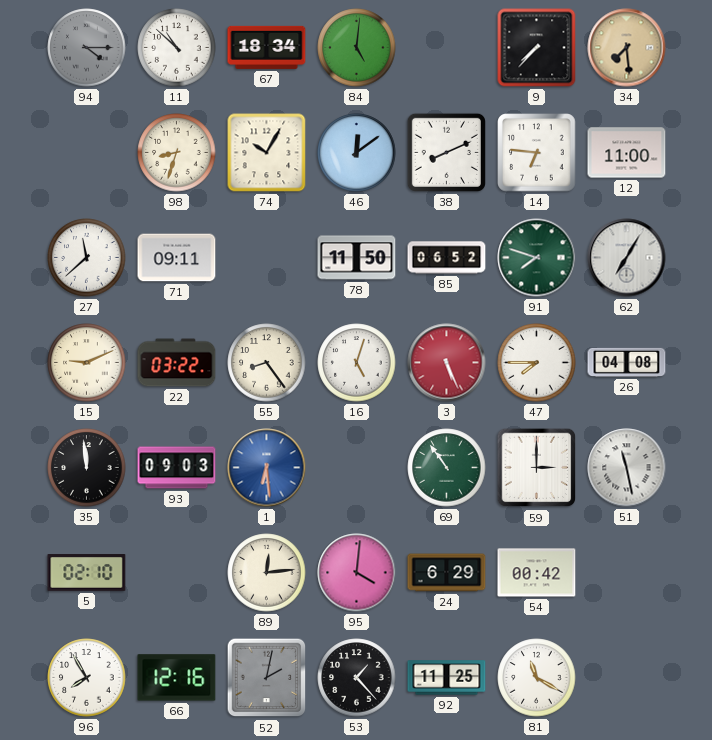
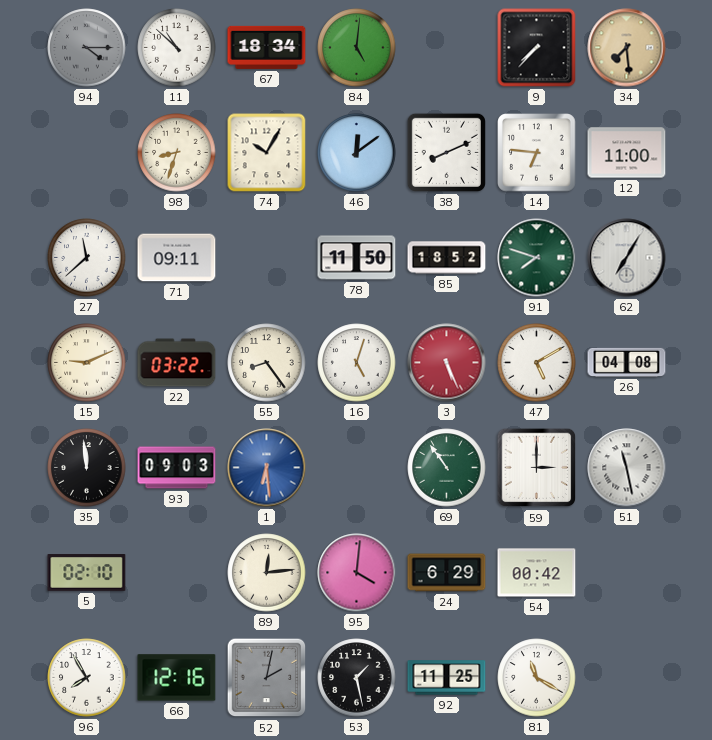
85: 06:52 -> 18:52
47: 7:45 -> 5:10
53: 1:23 -> 1:28
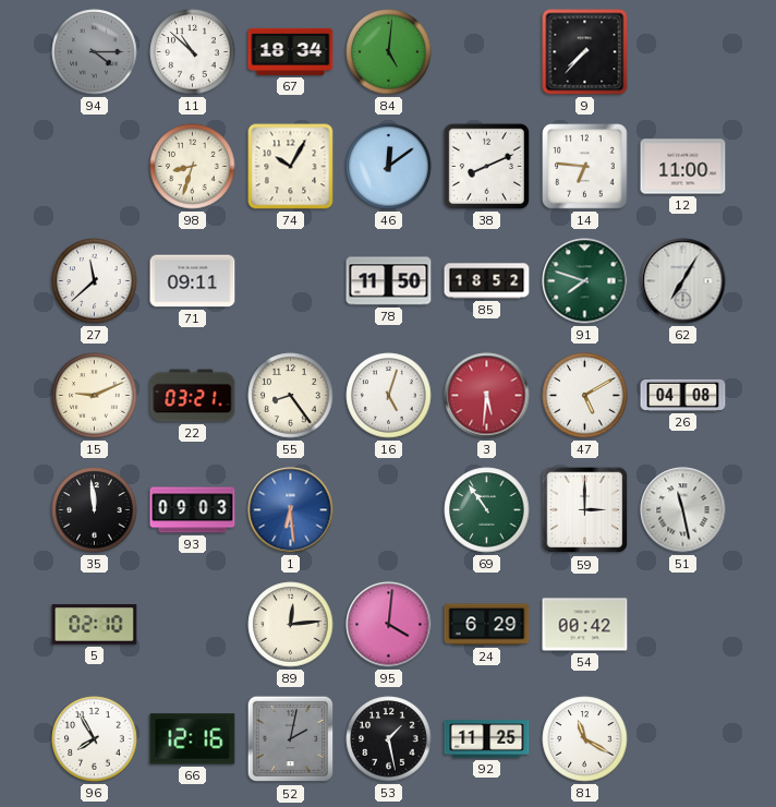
34: 7:29 -> none
22: 03:22 -> 03:21
3: 5:26 -> 5:31
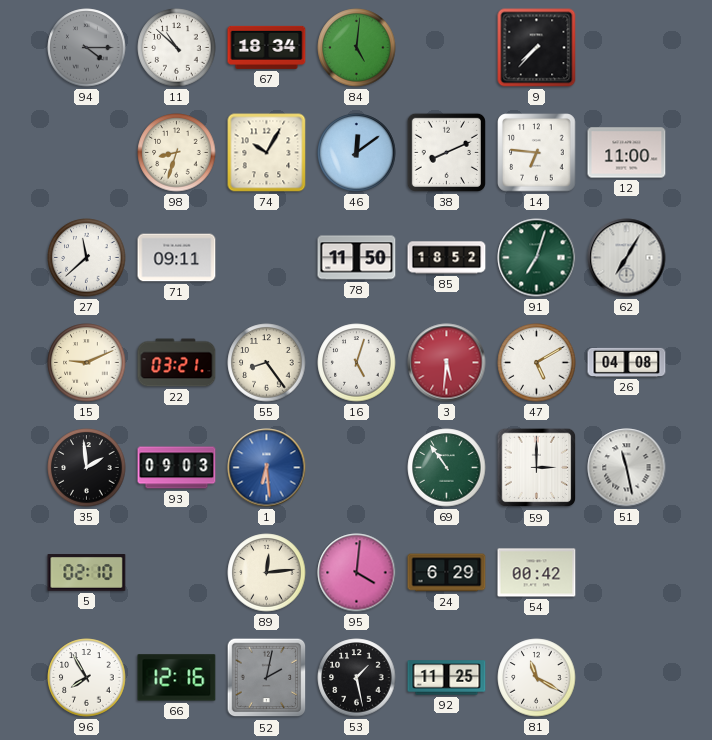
91: 7:48 -> 7:03
35: 11:59 -> 1:59
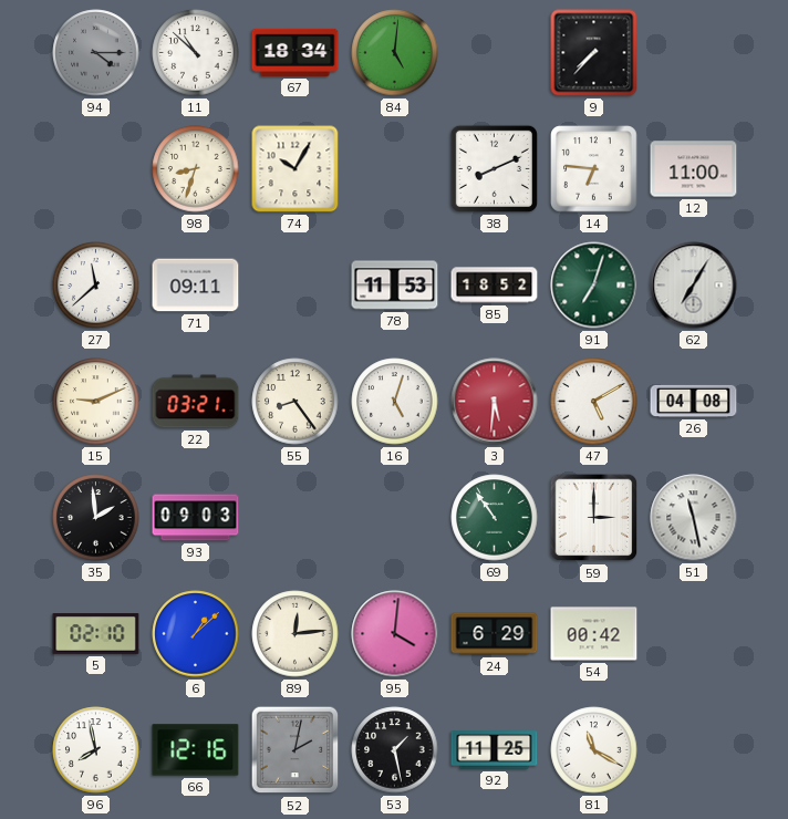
46: 12:09 -> none
78: 11:50 -> 11:53
1: 6:29 -> none
6: none -> 1:08
96: 7:55 -> 7:58
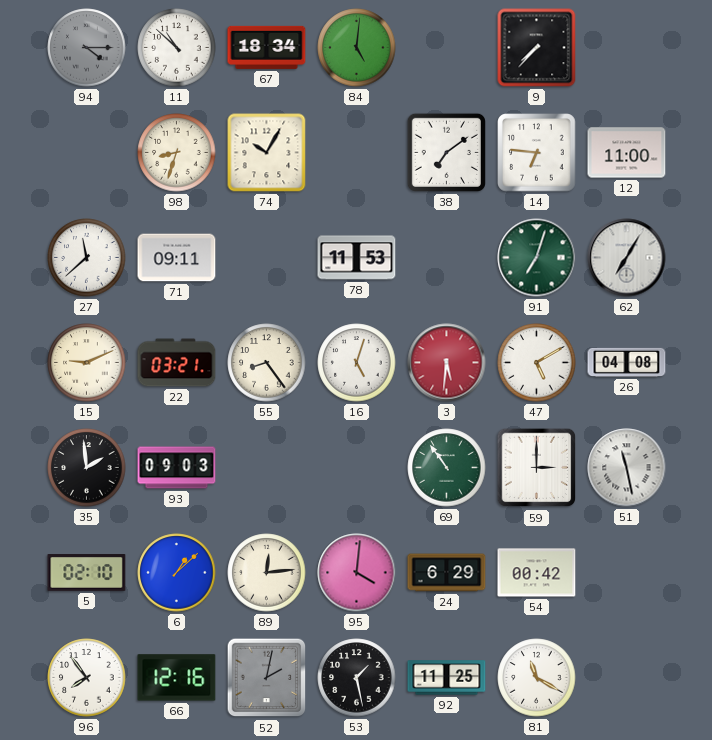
38: 8:11 -> 7:09
85: 18:52 -> none
96: 7:58 -> 7:54
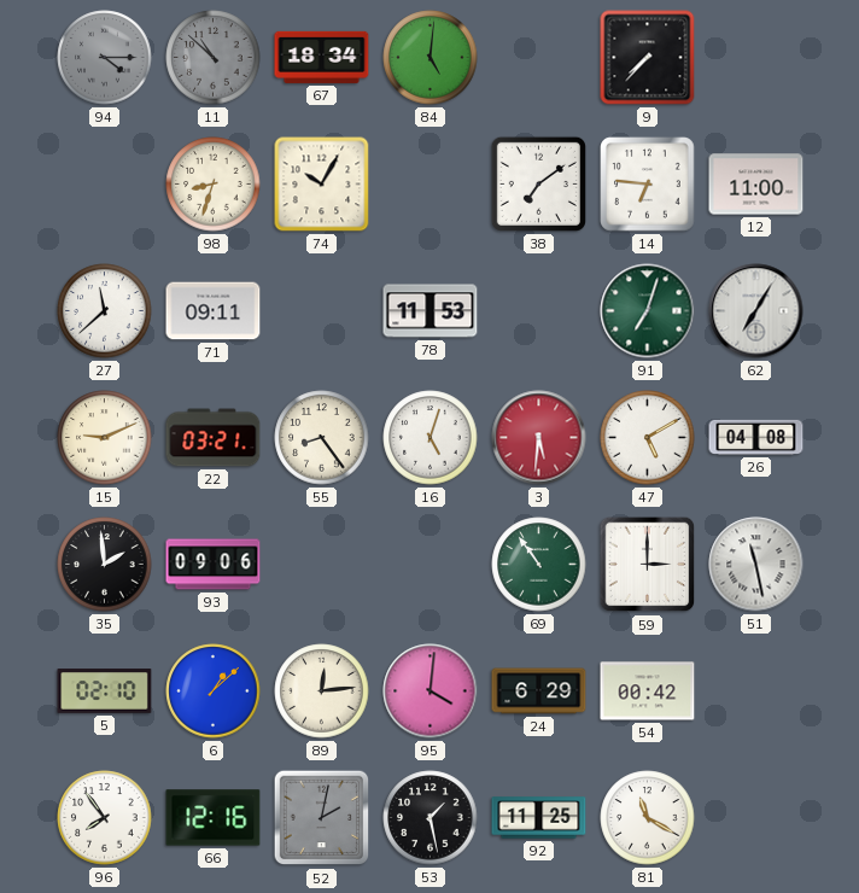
11 dial: white -> grey
93: 09:03 -> 09:06
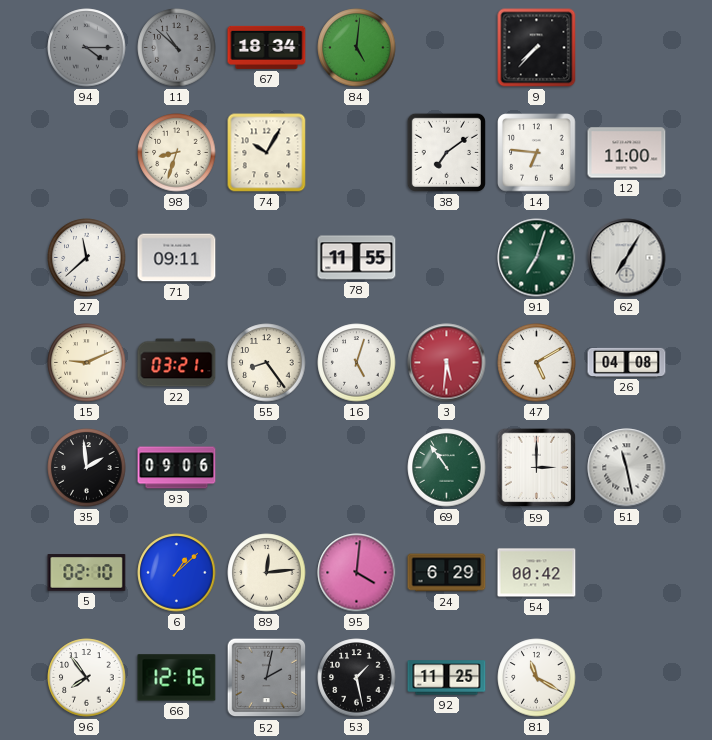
78: 11:53 -> 11:55
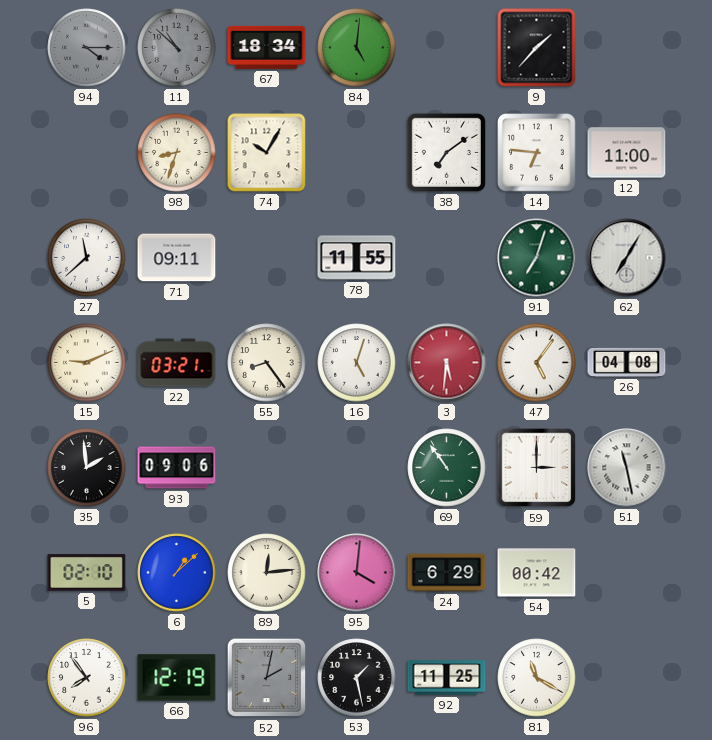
9: 7:37 -> 1:37
47: 5:10 -> 5:06
66: 12:16 -> 12:19
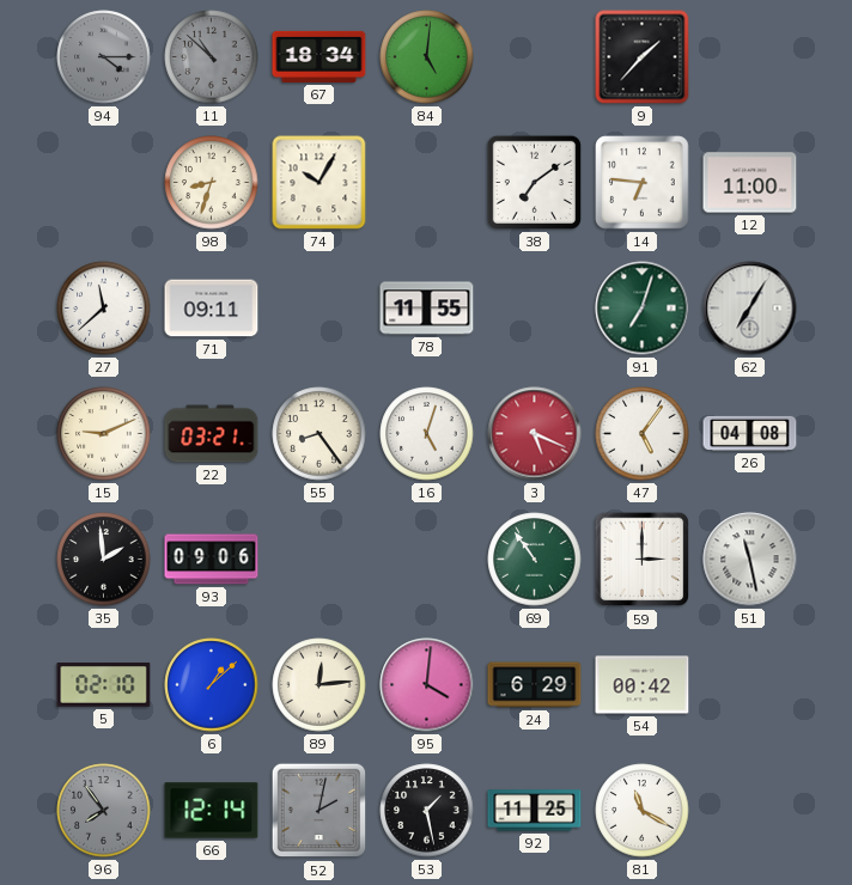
3: 5:31 -> 5:19
96 dial: white -> grey
66: 12:19 -> 12:14
